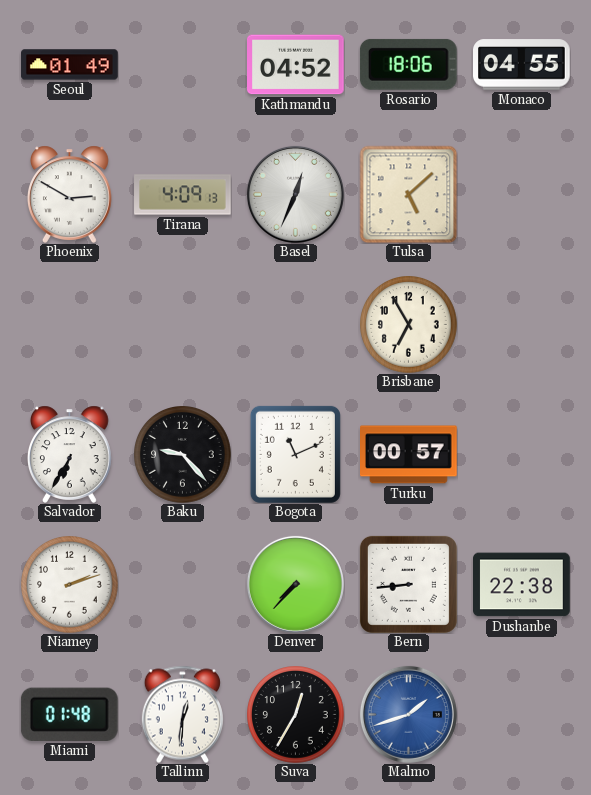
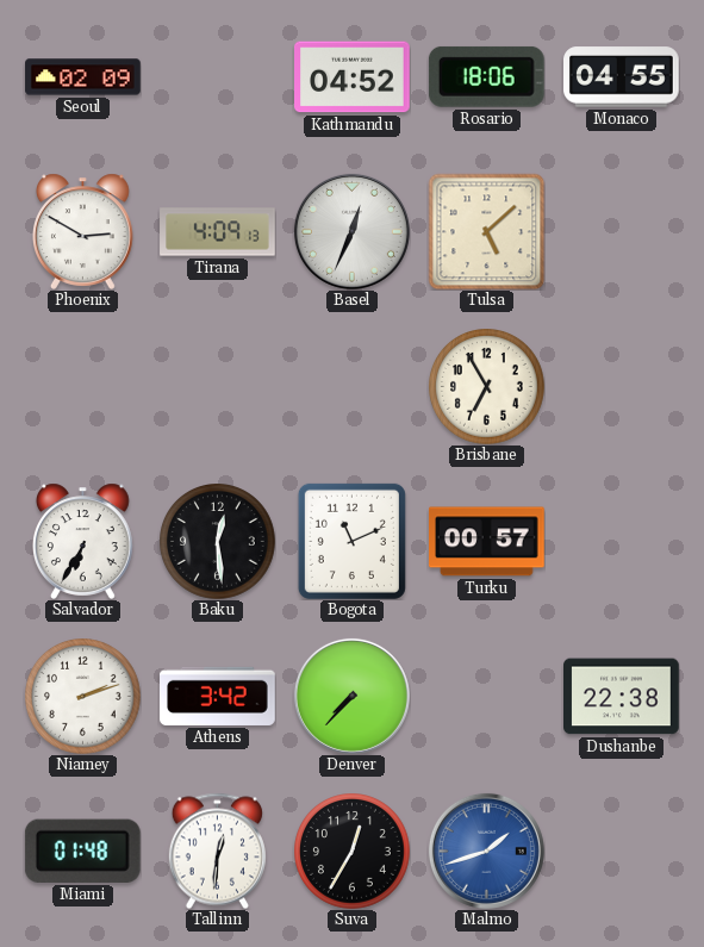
Seoul: 01:49 -> 02:09
Baku: 9:23 -> 12:29
Athens: none -> 3:42
Bern: 8:44 -> none
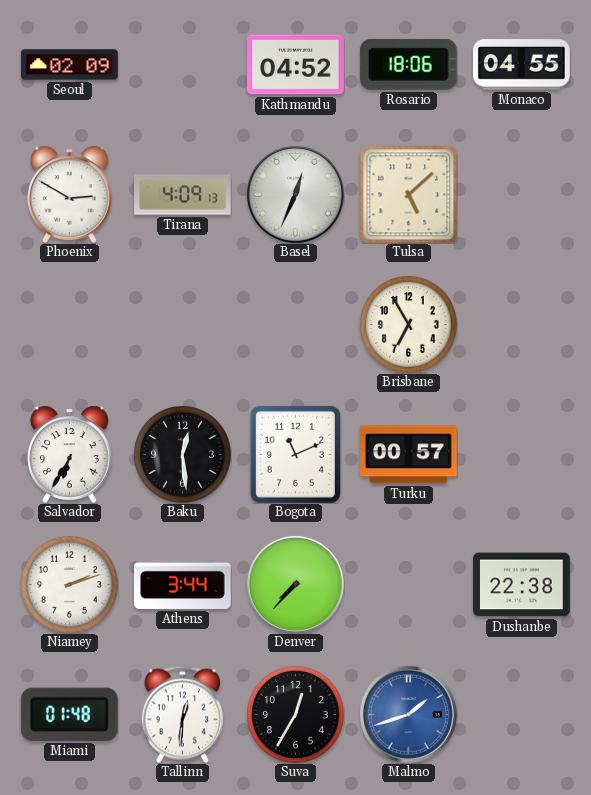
Athens: 3:42 -> 3:44
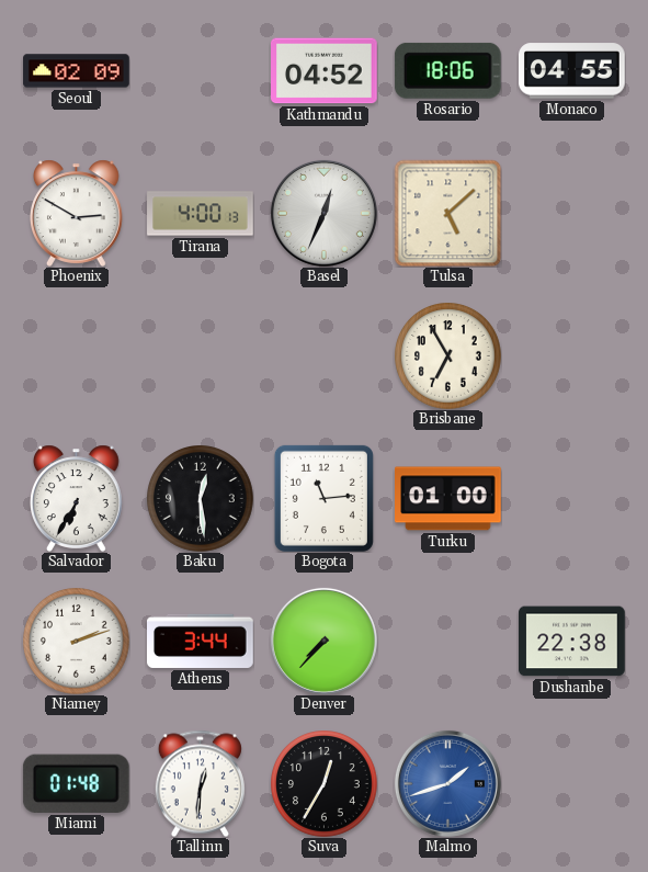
Tirana: 4:09 -> 4:00
Bogota: 11:11 -> 11:14
Turku: 00:57 -> 01:00
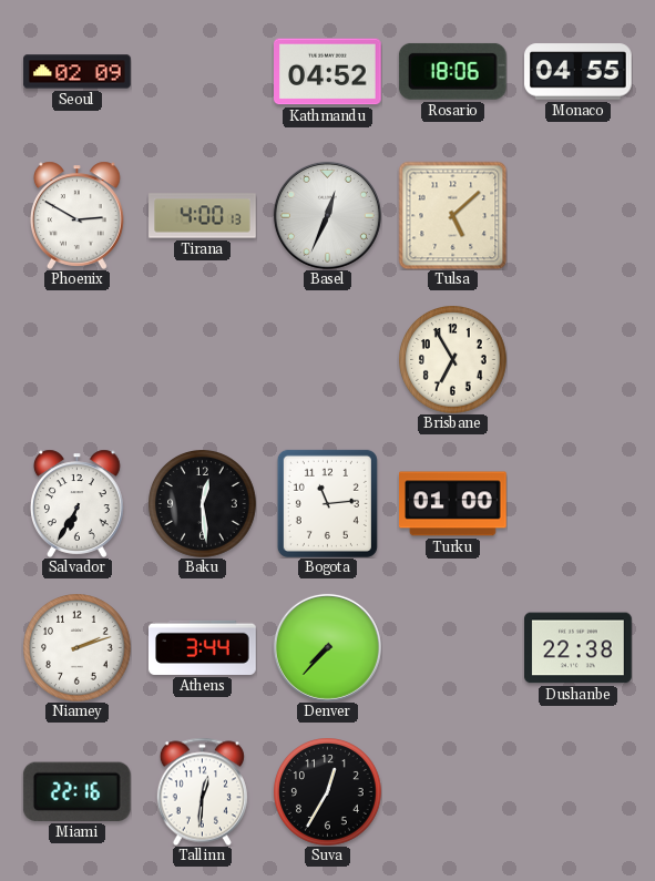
Miami: 01:48 -> 22:16
Malmo: 1:42 -> none
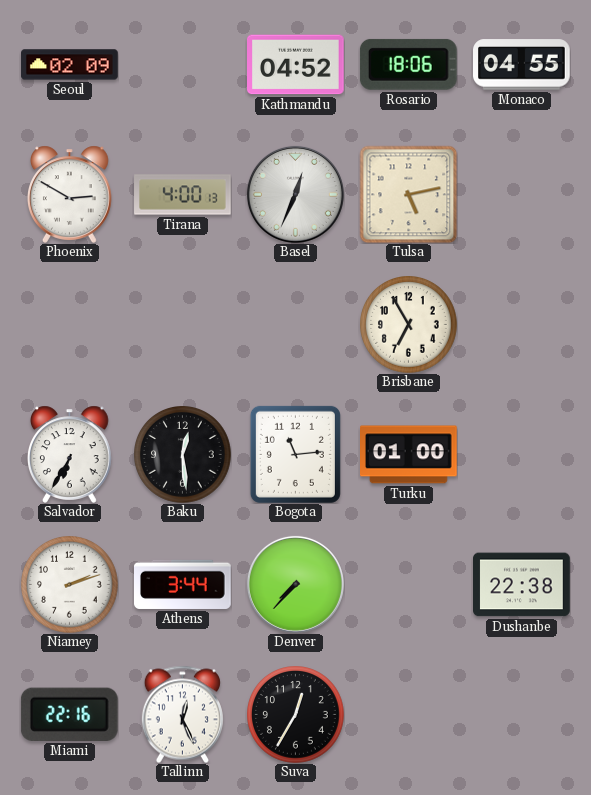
Tulsa: 5:08 -> 5:13
Tallinn: 12:31 -> 12:26
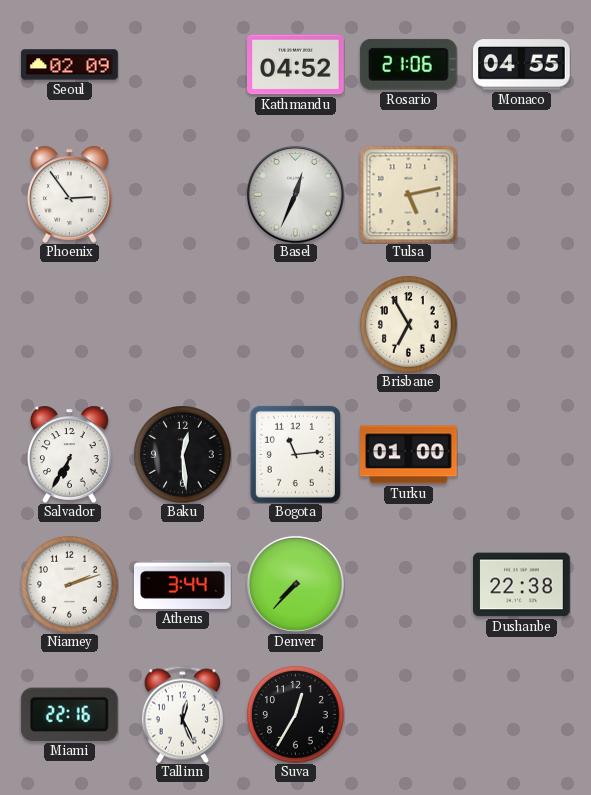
Rosario: 18:06 -> 21:06
Phoenix: 2:50 -> 2:54
Tirana: 4:00 -> none
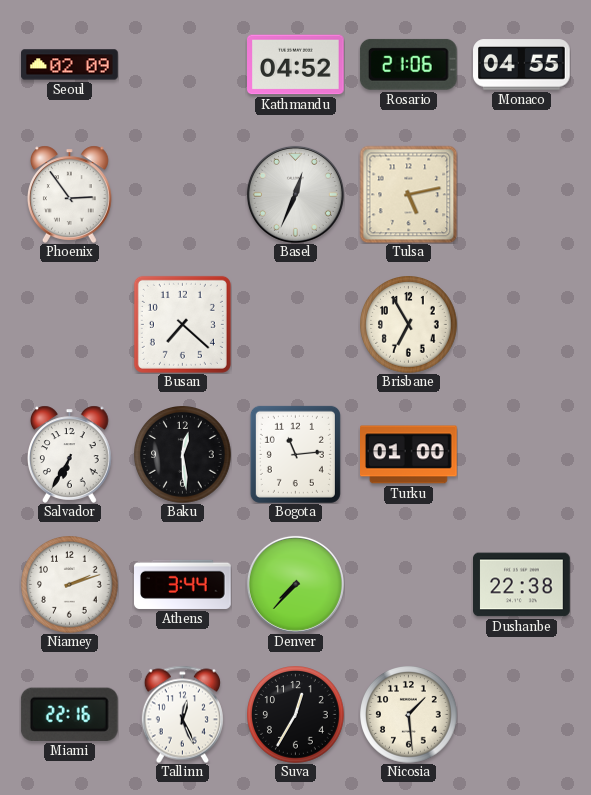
Busan: none -> 7:22
Nicosia: none -> 1:29
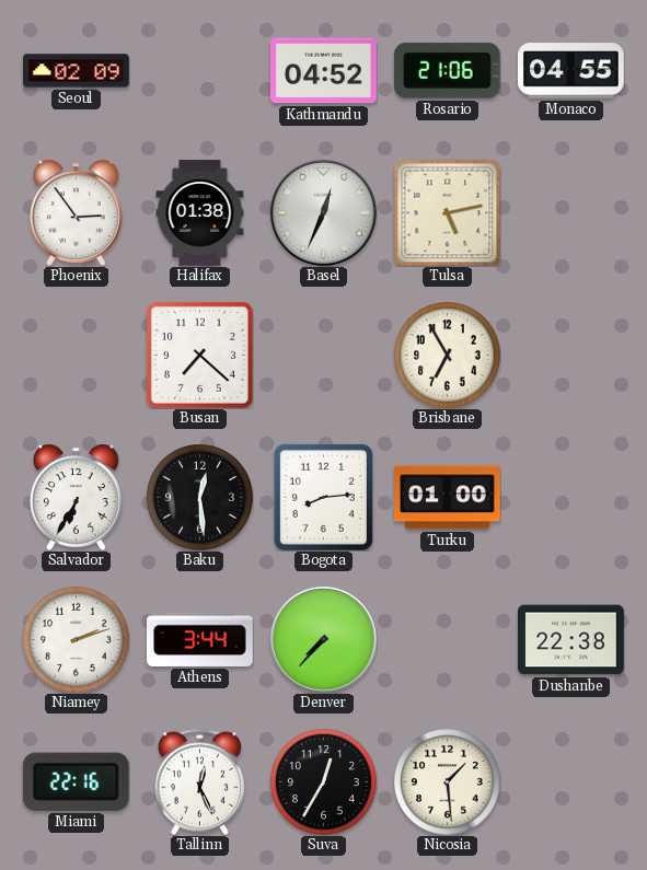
Halifax: none -> 01:38
Bogota: 11:14 -> 8:14
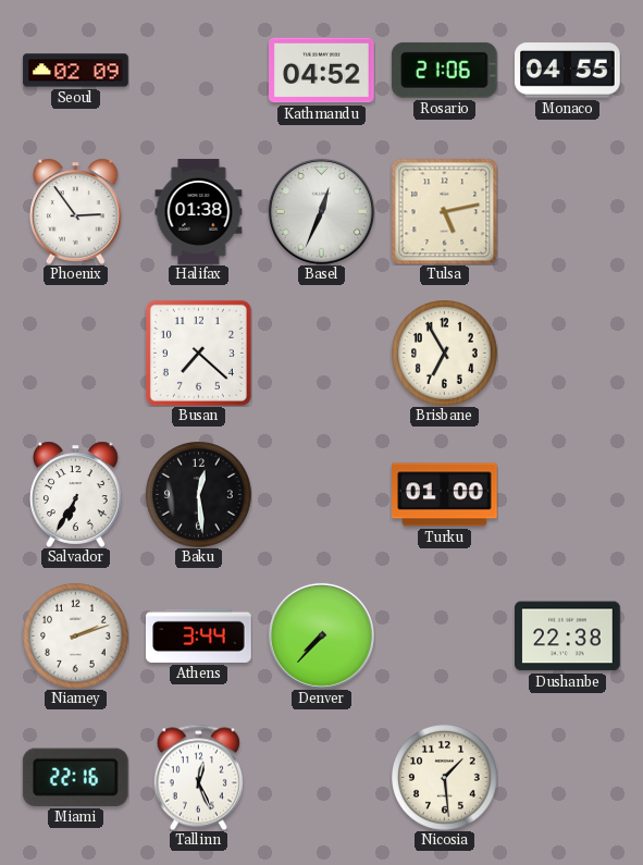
Bogota: 8:14 -> none
Suva: 12:35 -> none
